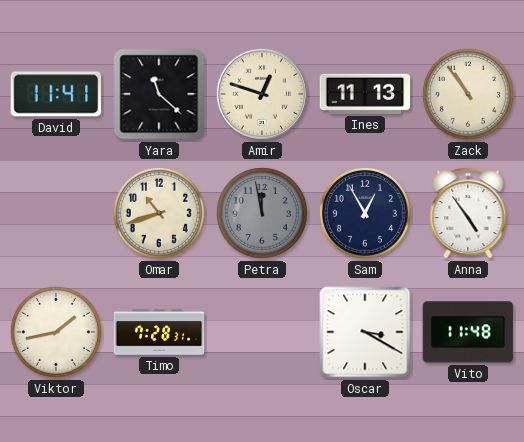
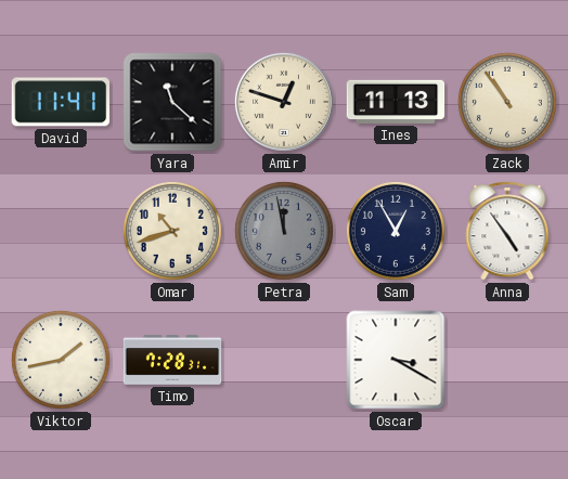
Vito: 11:48 -> none
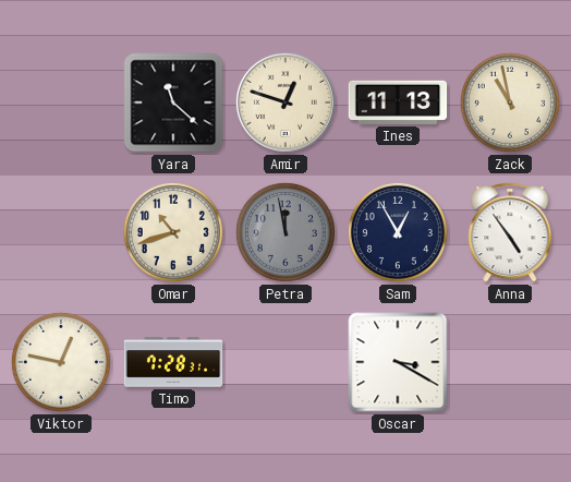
David: 11:41 -> none
Zack: 10:54 -> 10:58
Viktor: 1:43 -> 12:47
